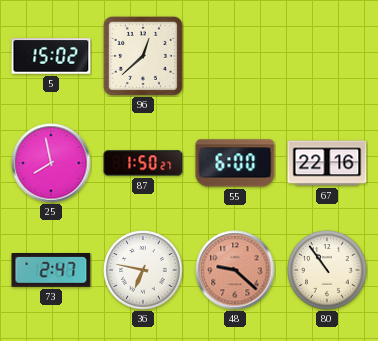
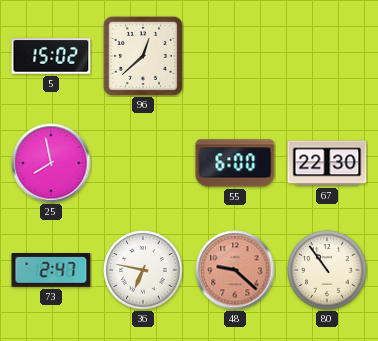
87: 1:50 -> none
67: 22:16 -> 22:30
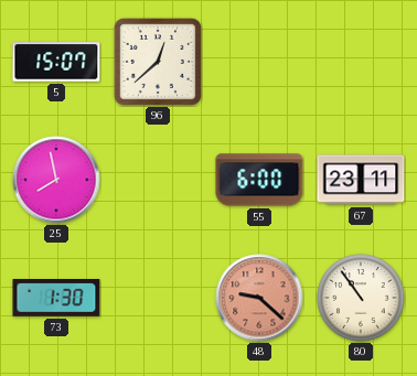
5: 15:02 -> 15:07
67: 22:30 -> 23:11
73: 2:47 -> 1:30
36: 6:47 -> none
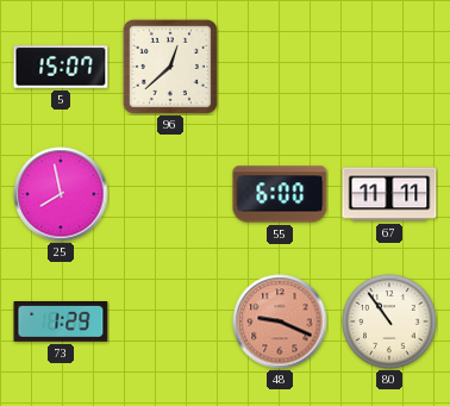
67: 23:11 -> 11:11
73: 1:30 -> 1:29
48: 9:22 -> 9:19
